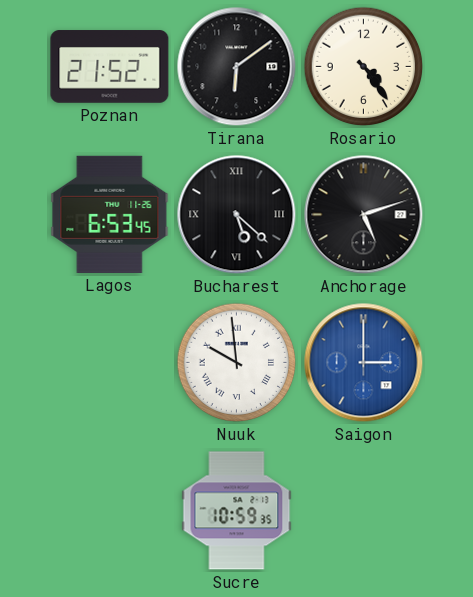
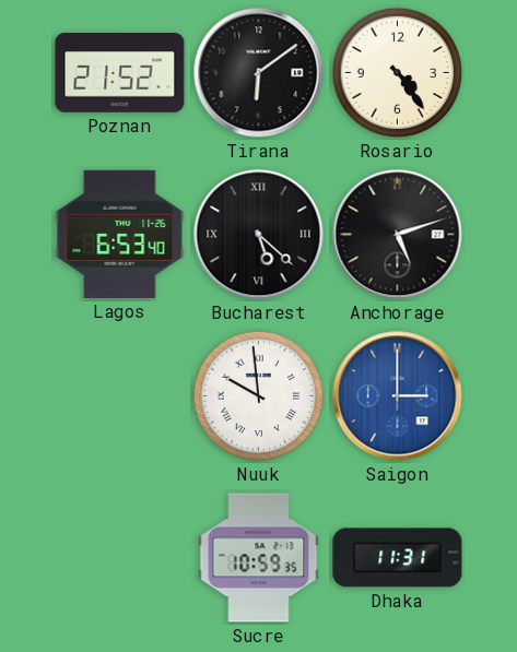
Lagos: 6:53:45 -> 6:53:40
Dhaka: none -> 11:31
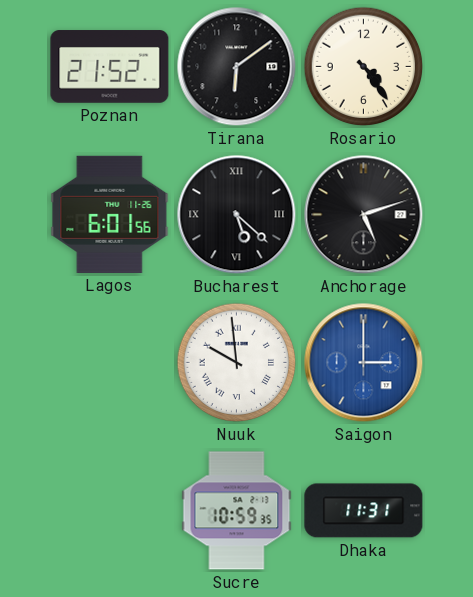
Lagos: 6:53 -> 6:01
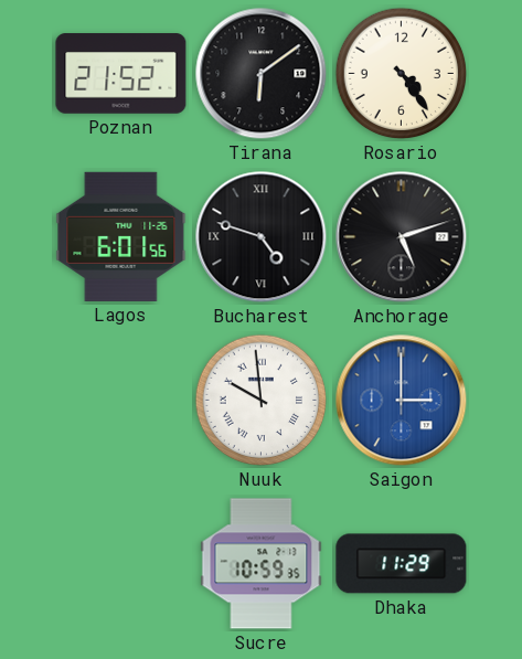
Bucharest: 5:22 -> 4:48
Dhaka: 11:31 -> 11:29
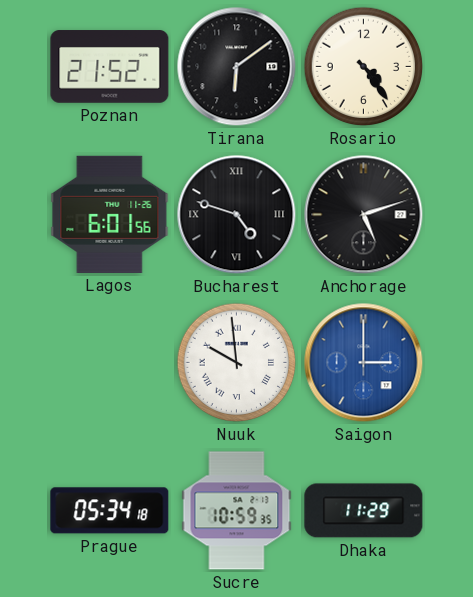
Prague: none -> 05:34
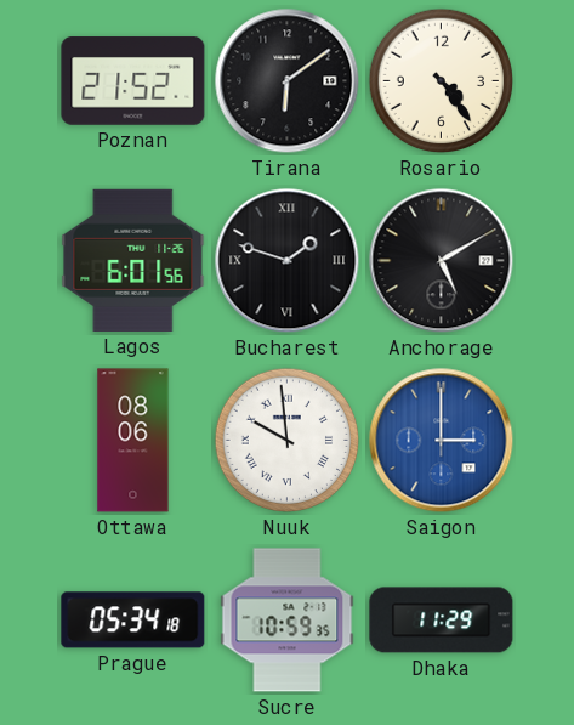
Bucharest: 4:48 -> 1:48
Anchorage: 5:12 -> 5:10
Ottawa: none -> 08:06
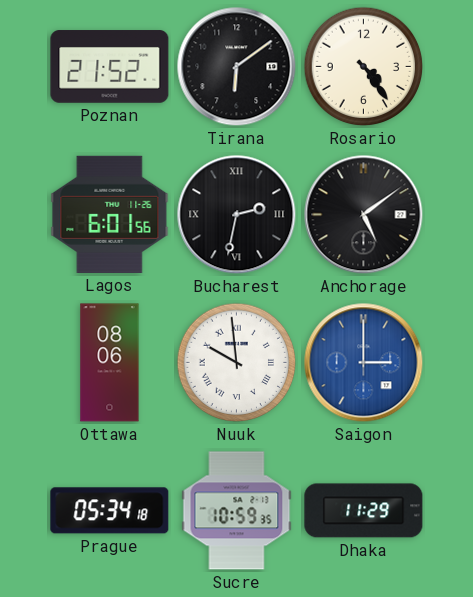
Bucharest: 1:48 -> 2:32
Anchorage: 5:10 -> 5:09
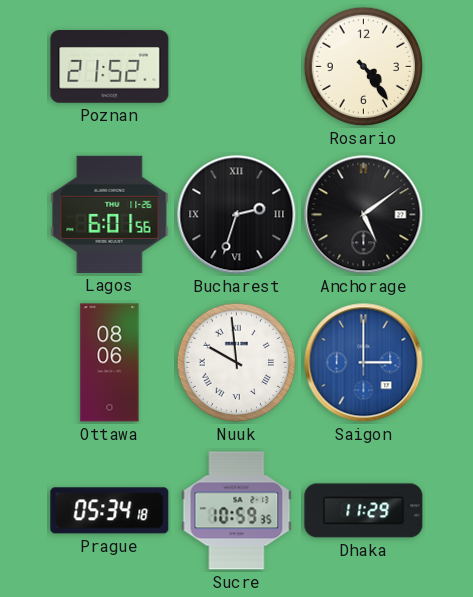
Tirana: 6:09 -> none
Bucharest: 2:32 -> 2:33
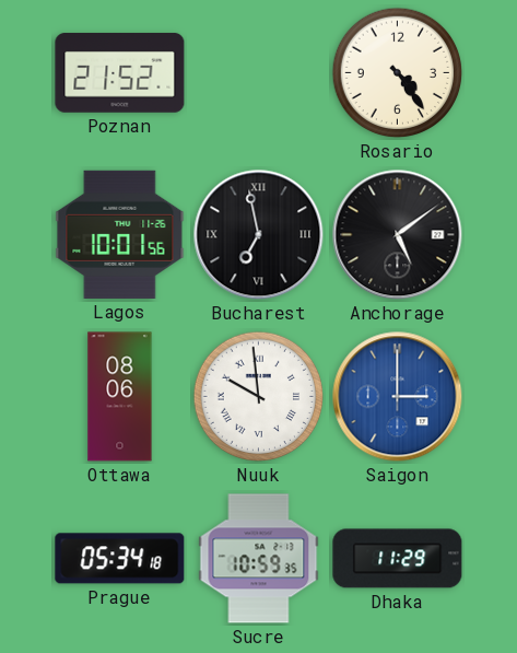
Lagos: 6:01 -> 10:01
Bucharest: 2:33 -> 6:58
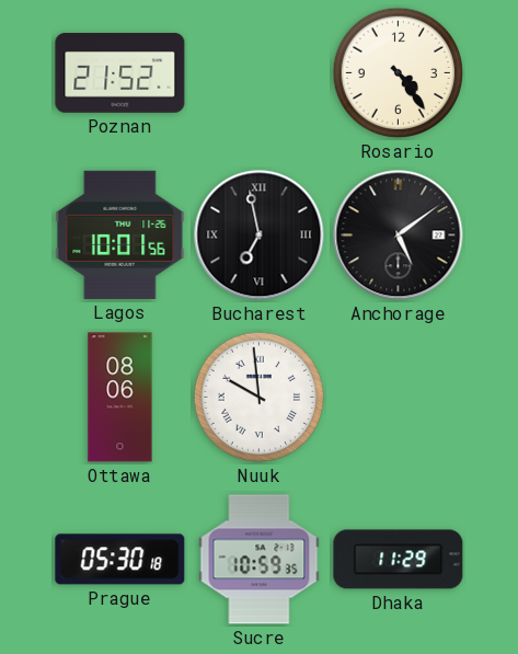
Saigon: 3:00 -> none
Prague: 05:34 -> 05:30
